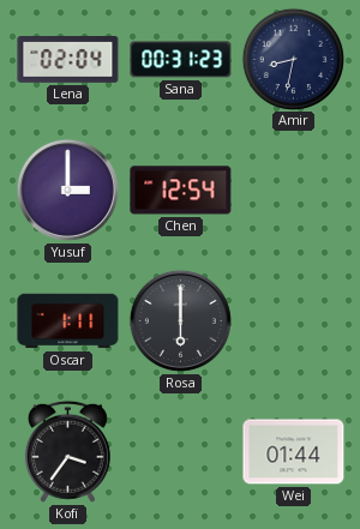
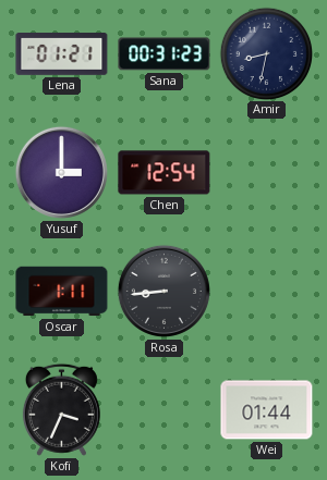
Lena: 02:04 -> 01:21
Rosa: 6:00 -> 8:44
Kofi: 3:36 -> 3:34
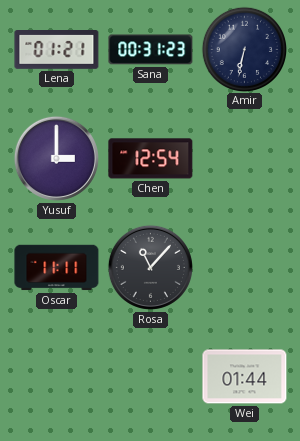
Amir: 8:32 -> 6:32
Oscar: 1:11 -> 11:11
Rosa: 8:44 -> 11:07
Kofi: 3:34 -> none
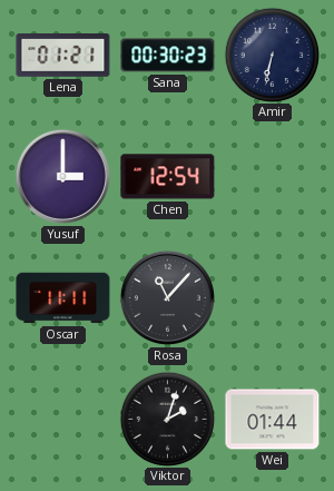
Sana: 00:31 -> 00:30
Viktor: none -> 2:03
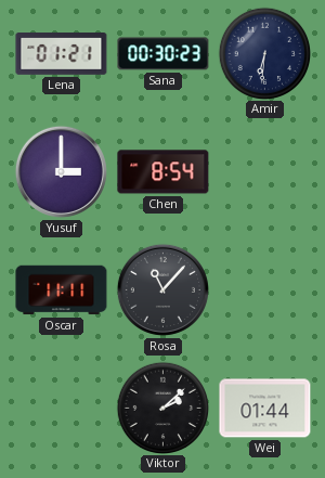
Amir: 6:32 -> 6:31
Chen: 12:54 -> 8:54
Viktor: 2:03 -> 2:08
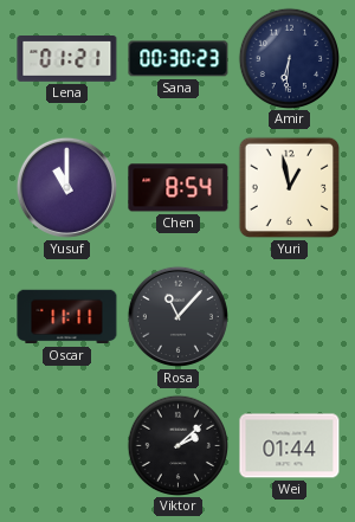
Yusuf: 3:00 -> 11:00
Yuri: none -> 12:58
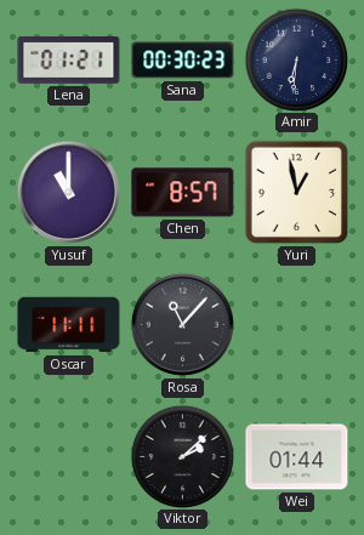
Chen: 8:54 -> 8:57
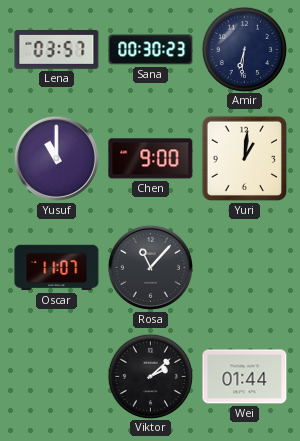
Lena: 01:21 -> 03:57
Chen: 8:57 -> 9:00
Yuri: 12:58 -> 1:01
Oscar: 11:11 -> 11:07
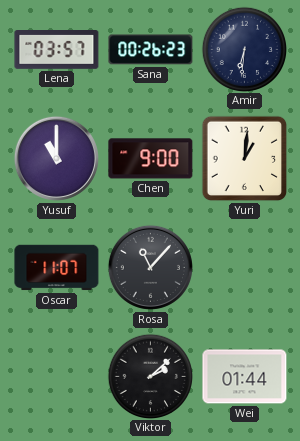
Sana: 00:30 -> 00:26
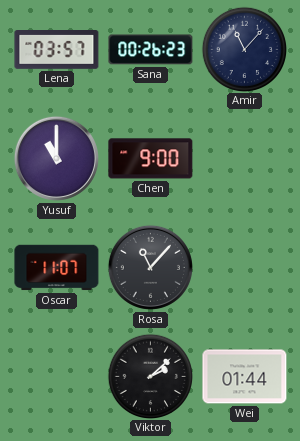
Amir: 6:31 -> 11:07
Yuri: 1:01 -> none
